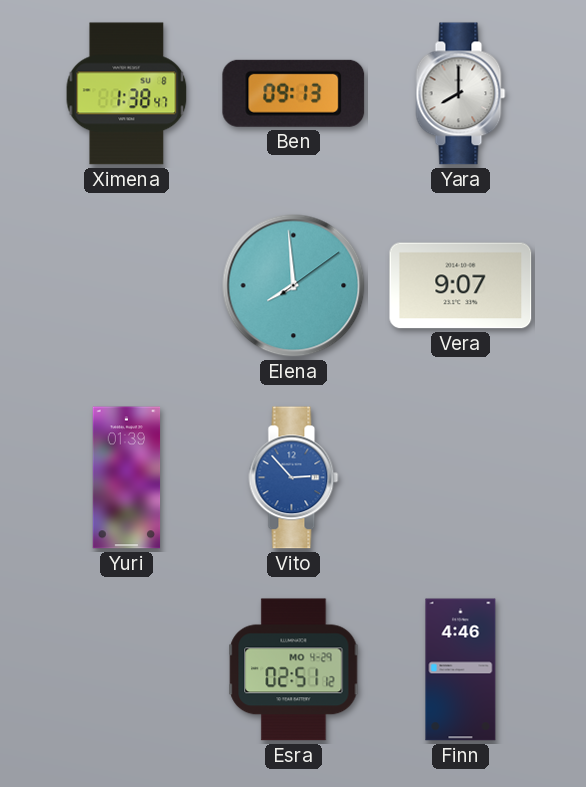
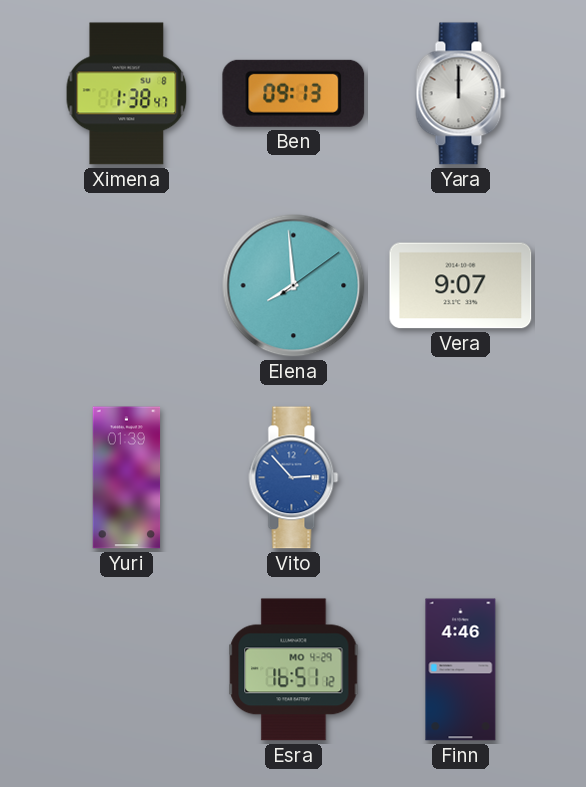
Yara: 8:00 -> 12:00
Esra: 02:51 -> 16:51
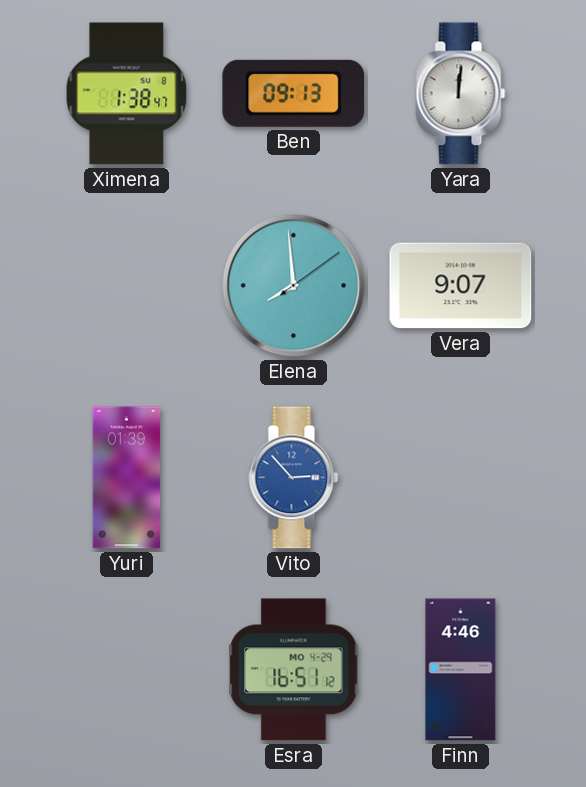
Yara: 12:00 -> 12:01
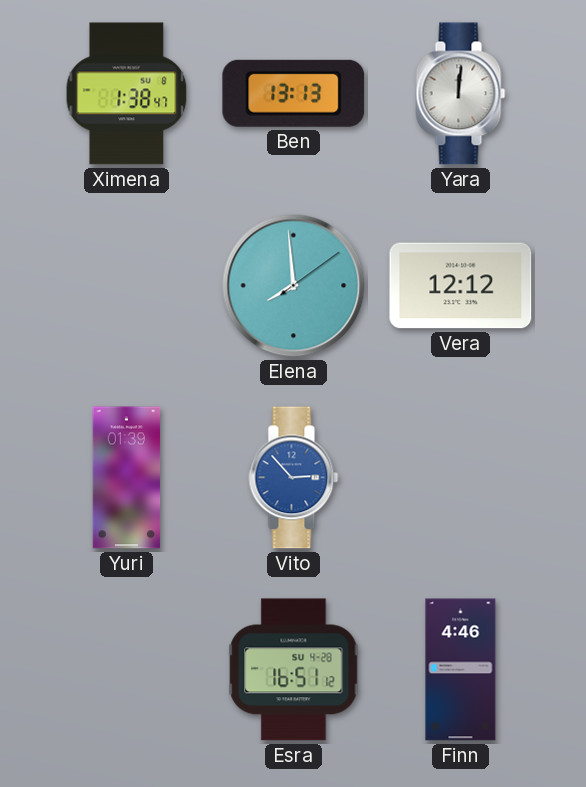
Ben: 09:13 -> 13:13
Vera: 9:07 -> 12:12
Esra date: MO 4-29 -> SU 4-28
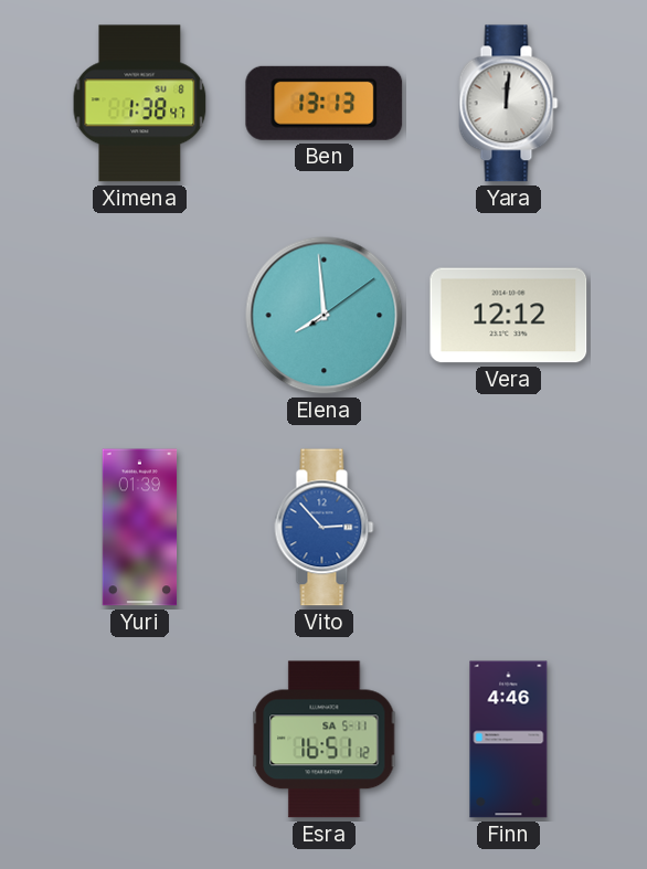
Esra date: SU 4-28 -> SA 5-11
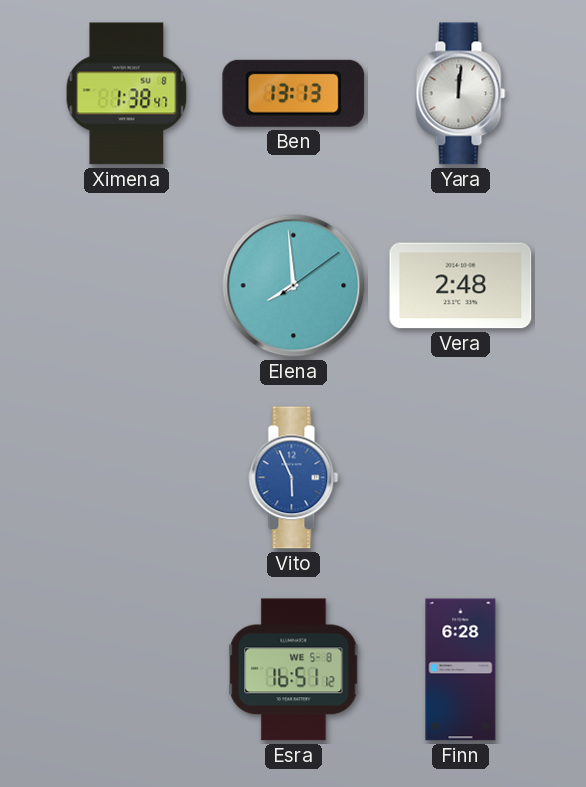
Vera: 12:12 -> 2:48
Yuri: 01:39 -> none
Vito: 2:53 -> 5:56
Esra date: SA 5-11 -> WE 5-8
Finn: 4:46 -> 6:28
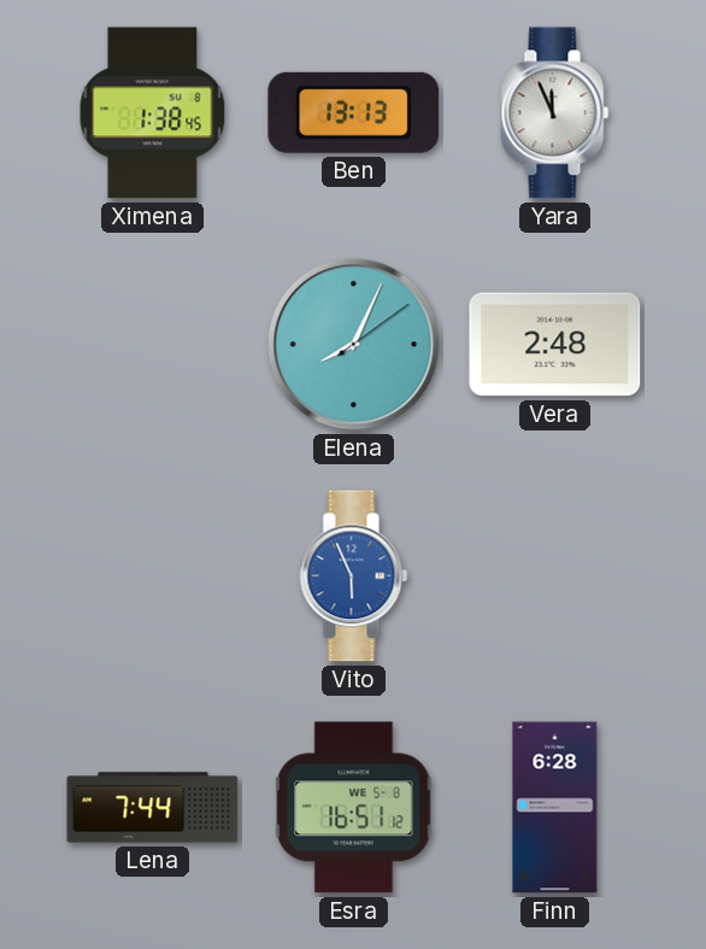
Ximena: 1:38:47 -> 1:38:45
Yara: 12:01 -> 11:56
Elena: 7:59 -> 8:04
Lena: none -> 7:44
